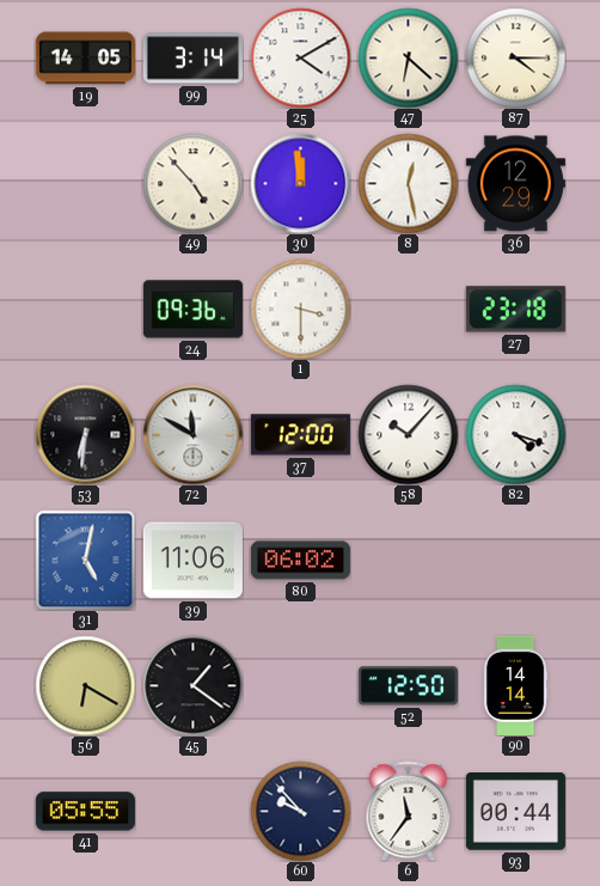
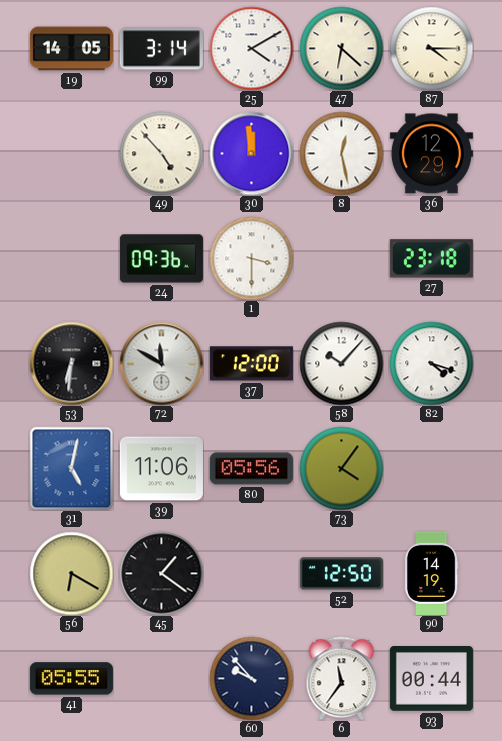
80: 06:02 -> 05:56
73: none -> 4:06
90: 14:14 -> 14:19
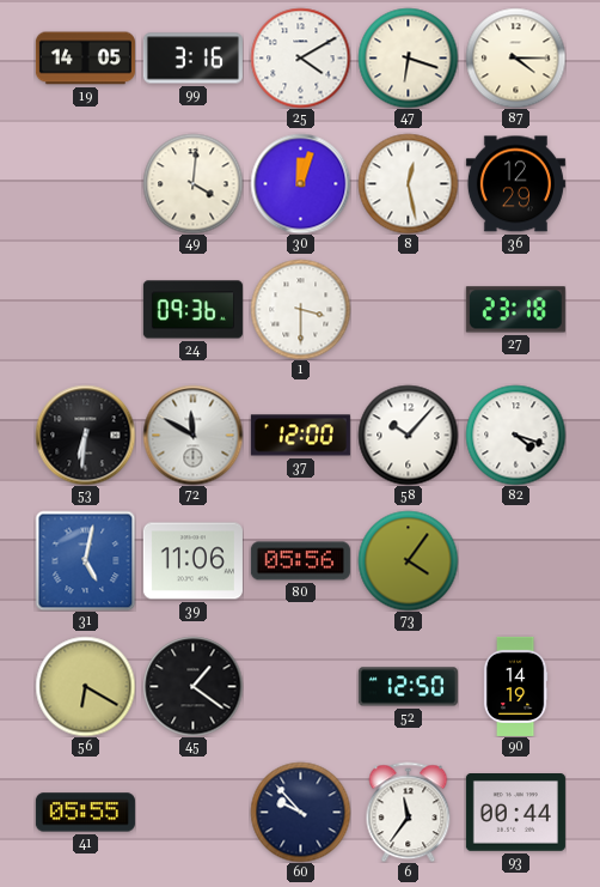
99: 3:14 -> 3:16
47: 6:22 -> 6:18
49: 4:53 -> 4:01
30: 11:59 -> 12:03
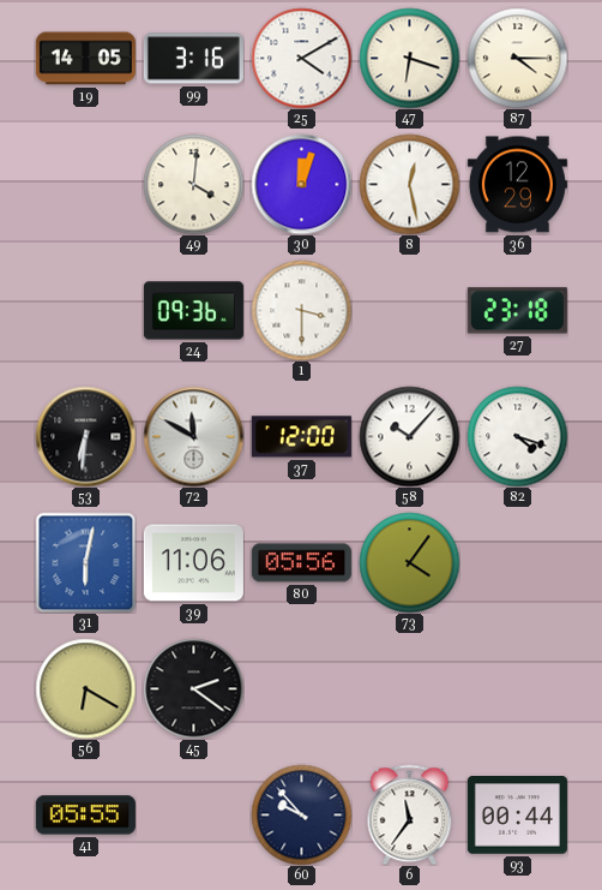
31: 5:02 -> 6:02
45: 1:21 -> 2:21
52: 12:50 -> none
90: 14:19 -> none
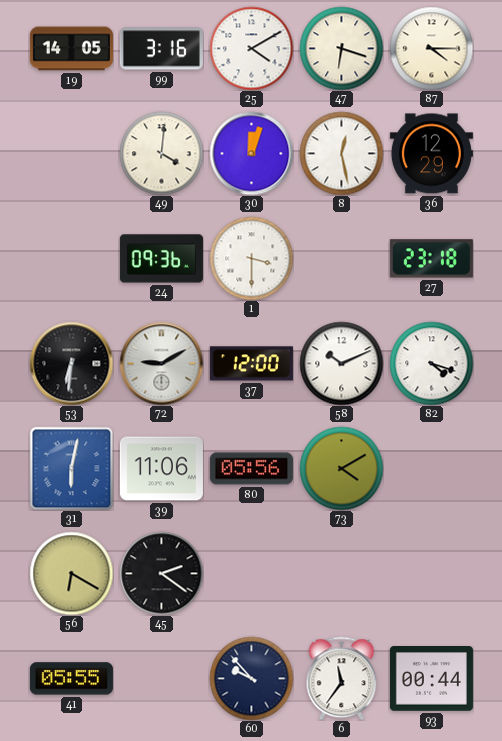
72: 11:50 -> 9:10
58: 10:07 -> 10:11
73: 4:06 -> 4:10
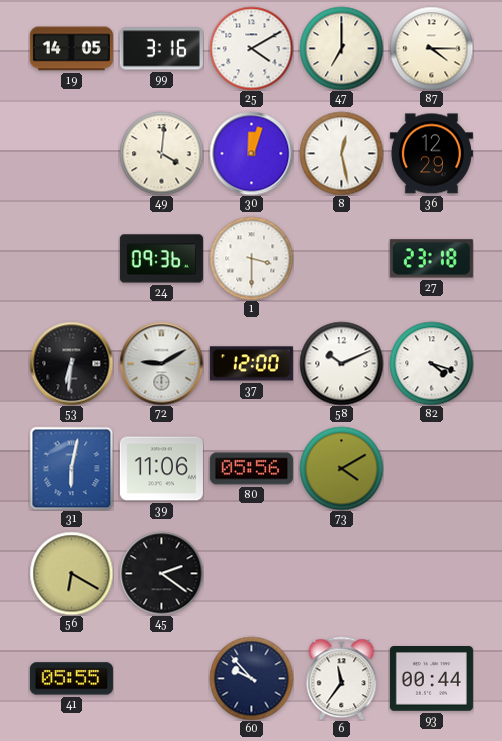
47: 6:18 -> 7:00
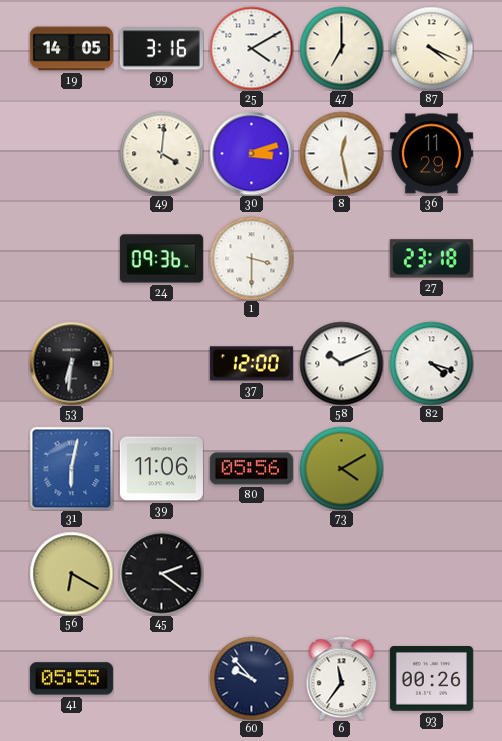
87: 4:15 -> 4:19
30: 12:03 -> 3:12
36: 12:29 -> 11:29
72: 9:10 -> none
93: 00:44 -> 00:26
